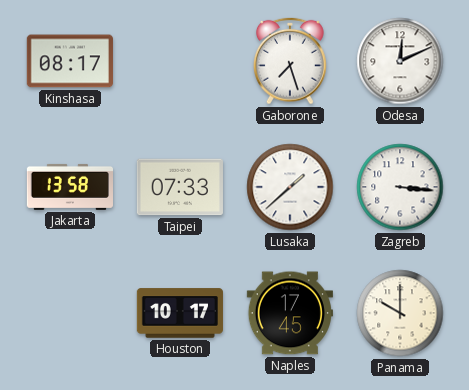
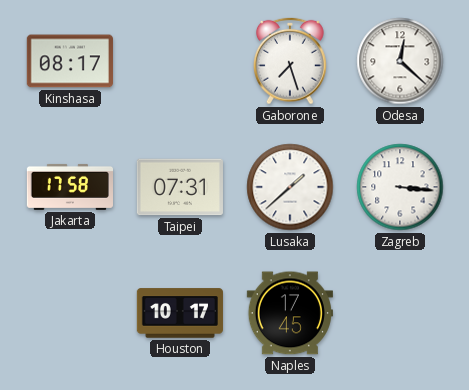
Odesa: 12:11 -> 12:22
Jakarta: 13:58 -> 17:58
Taipei: 07:33 -> 07:31
Panama: 10:00 -> none
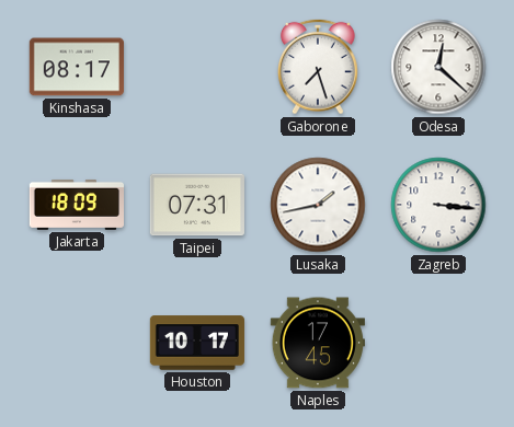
Jakarta: 17:58 -> 18:09
Lusaka: 1:38 -> 1:43
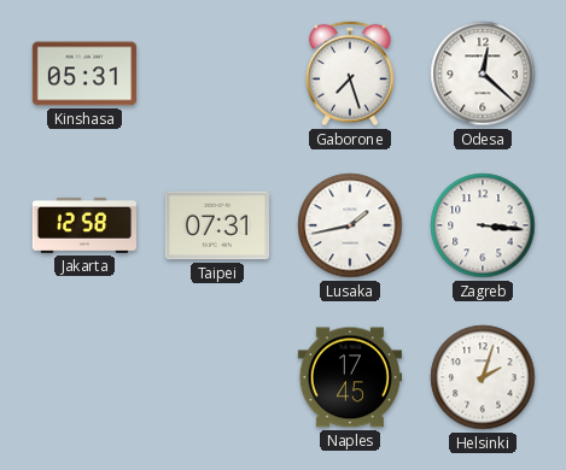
Kinshasa: 08:17 -> 05:31
Jakarta: 18:09 -> 12:58
Houston: 10:17 -> none
Helsinki: none -> 2:03
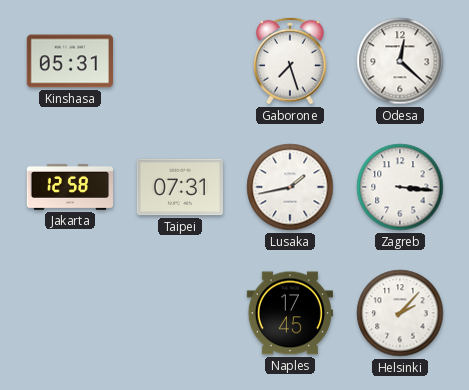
Helsinki: 2:03 -> 2:07
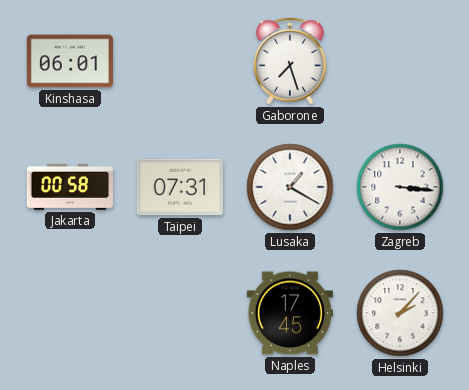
Kinshasa: 05:31 -> 06:01
Odesa: 12:22 -> none
Jakarta: 12:58 -> 00:58
Lusaka: 1:43 -> 1:20
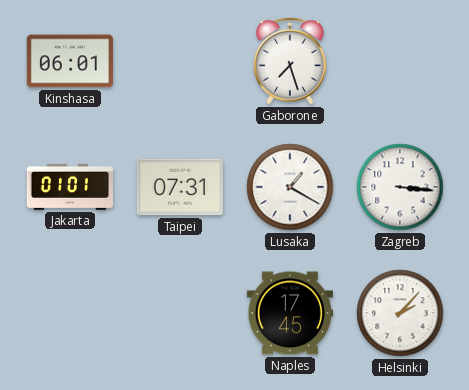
Jakarta: 00:58 -> 01:01
